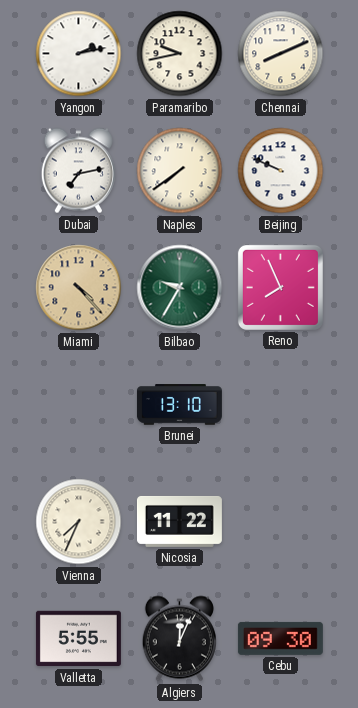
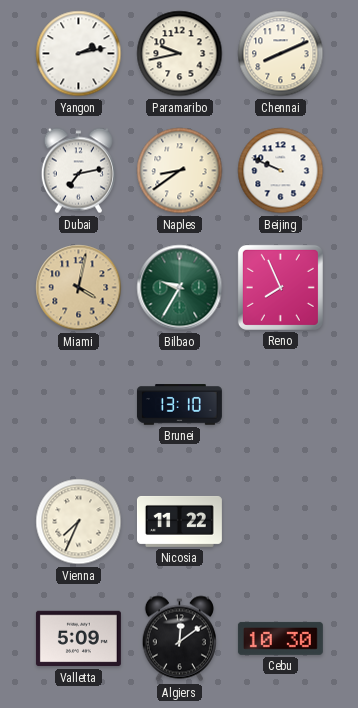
Naples: 7:39 -> 8:39
Miami: 4:23 -> 4:02
Valletta: 5:55 -> 5:09
Algiers: 12:04 -> 12:09
Cebu: 09:30 -> 10:30
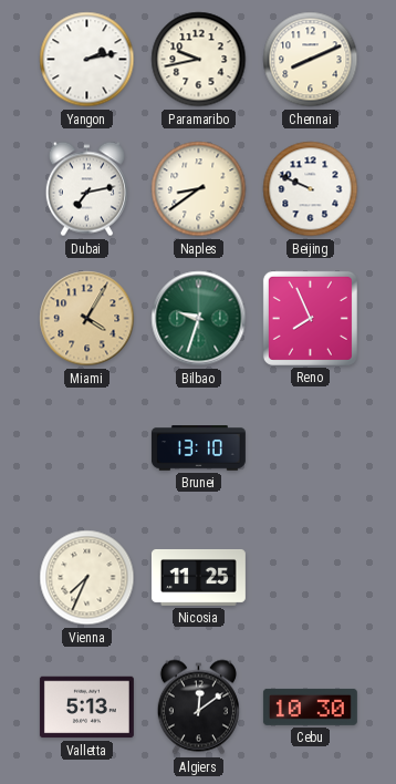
Miami: 4:02 -> 4:05
Bilbao: 9:35 -> 9:33
Nicosia: 11:22 -> 11:25
Valletta: 5:09 -> 5:13
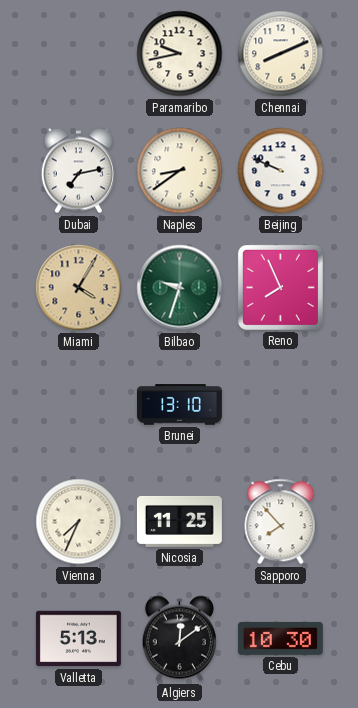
Yangon: 2:13 -> none
Sapporo: none -> 7:53
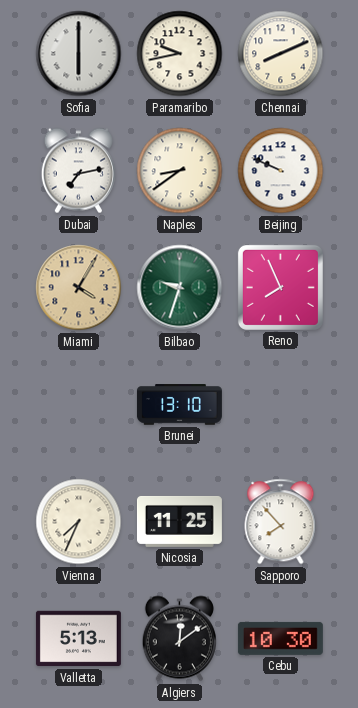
Sofia: none -> 6:00
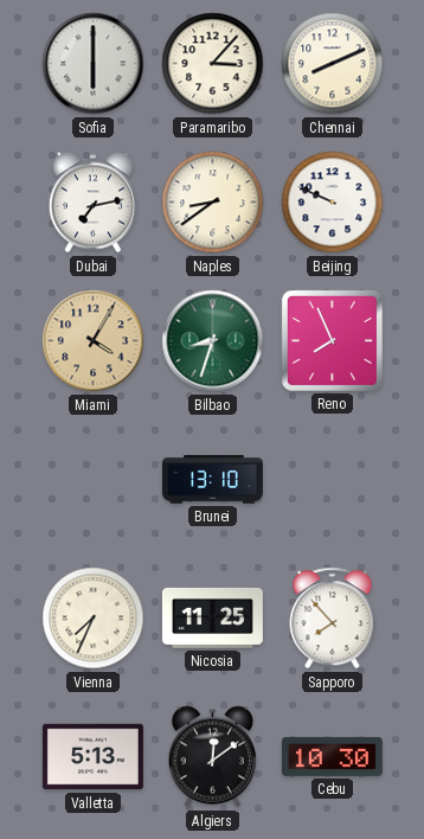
Paramaribo: 9:43 -> 3:07
Bilbao: 9:33 -> 8:33
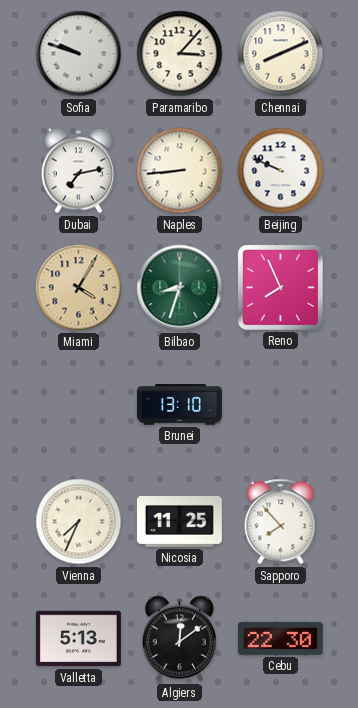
Sofia: 6:00 -> 9:48
Naples: 8:39 -> 8:44
Cebu: 10:30 -> 22:30
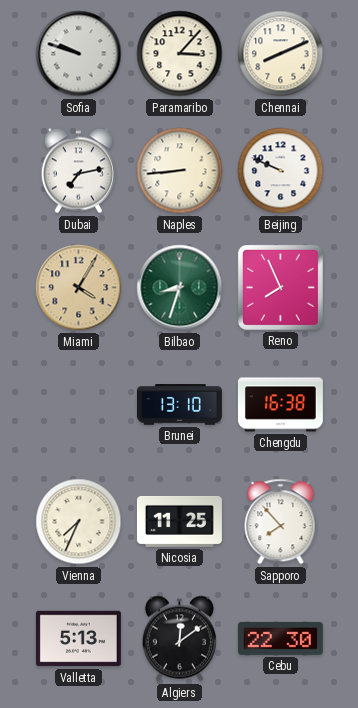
Chengdu: none -> 16:38
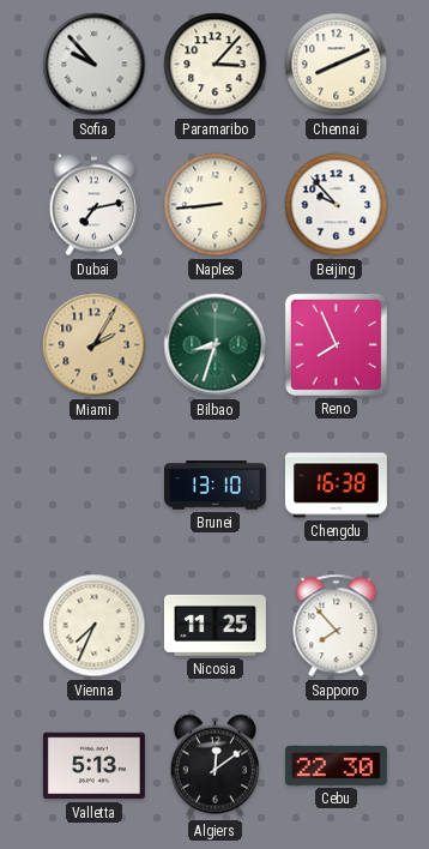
Sofia: 9:48 -> 9:53
Beijing: 9:49 -> 9:53
Miami: 4:05 -> 2:05
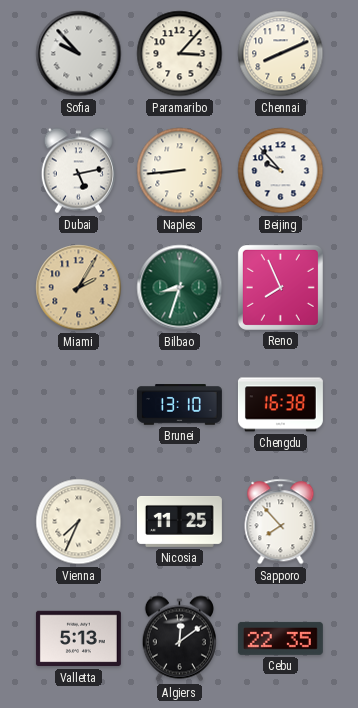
Dubai: 7:13 -> 5:13
Cebu: 22:30 -> 22:35
